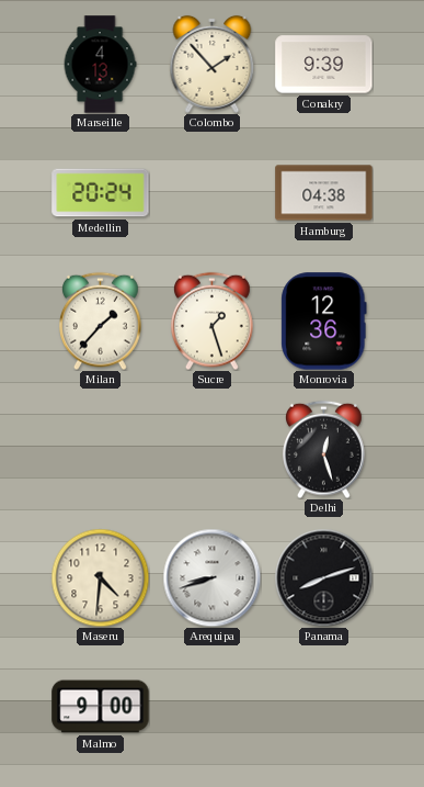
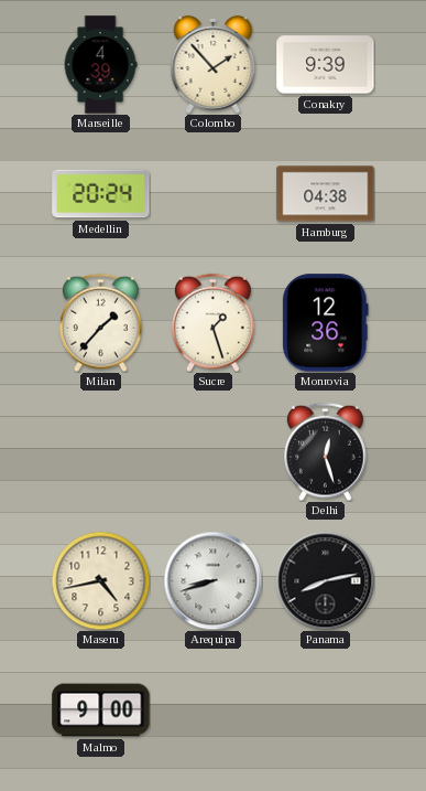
Marseille: 4:13 -> 4:39
Maseru: 4:31 -> 4:43
Panama: 8:12 -> 8:13
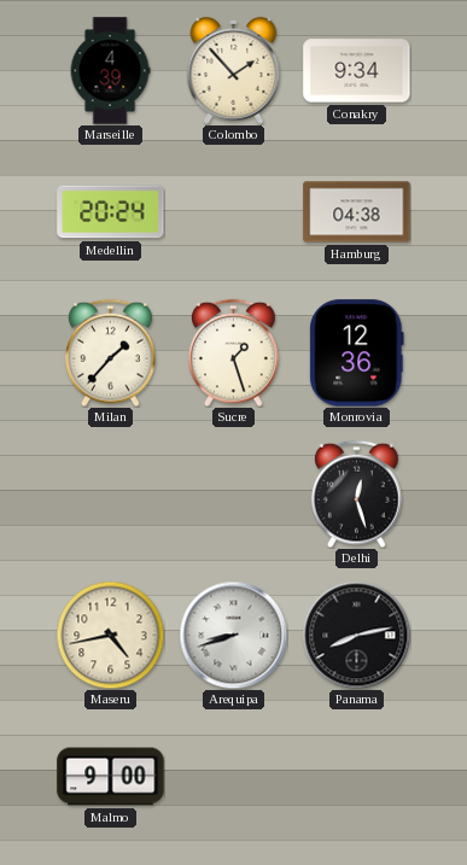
Conakry: 9:39 -> 9:34
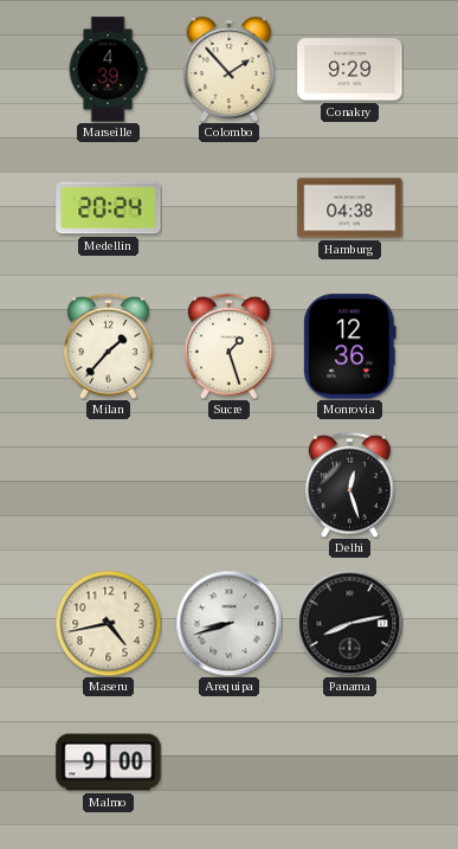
Conakry: 9:34 -> 9:29
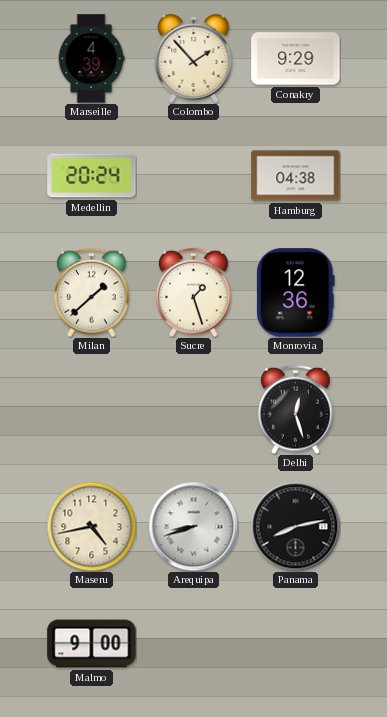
Milan: 1:37 -> 1:38
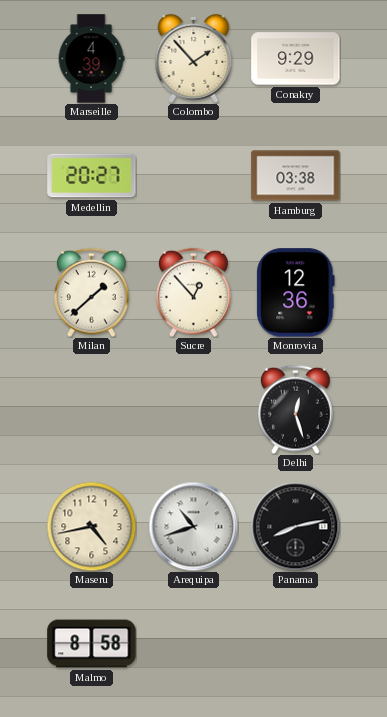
Medellin: 20:24 -> 20:27
Hamburg: 04:38 -> 03:38
Sucre: 1:27 -> 12:53
Arequipa: 8:42 -> 10:42
Malmo: 9:00 -> 8:58
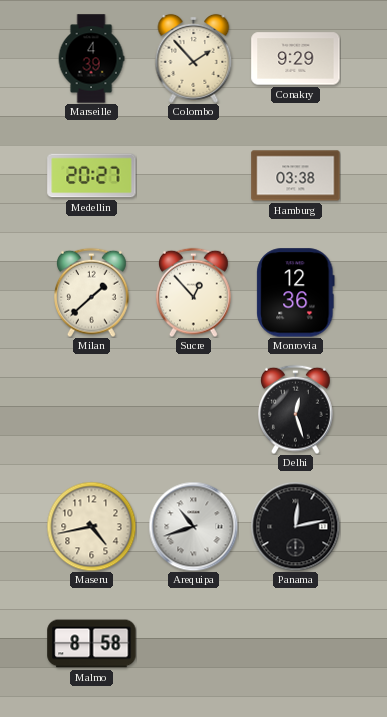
Panama: 8:13 -> 12:13
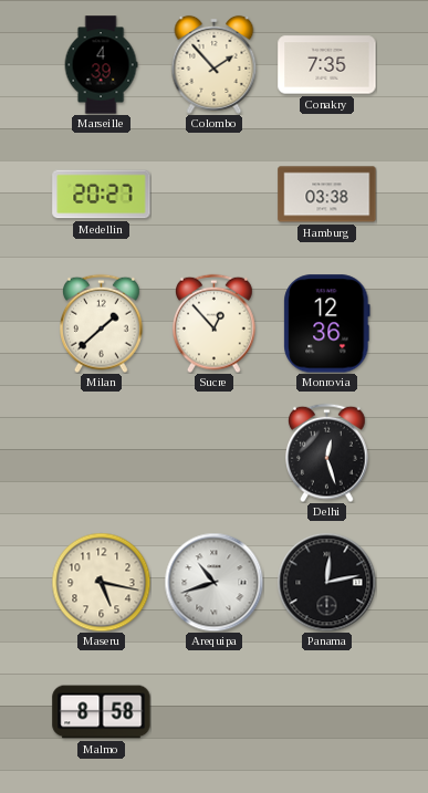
Conakry: 9:29 -> 7:35
Maseru: 4:43 -> 5:17
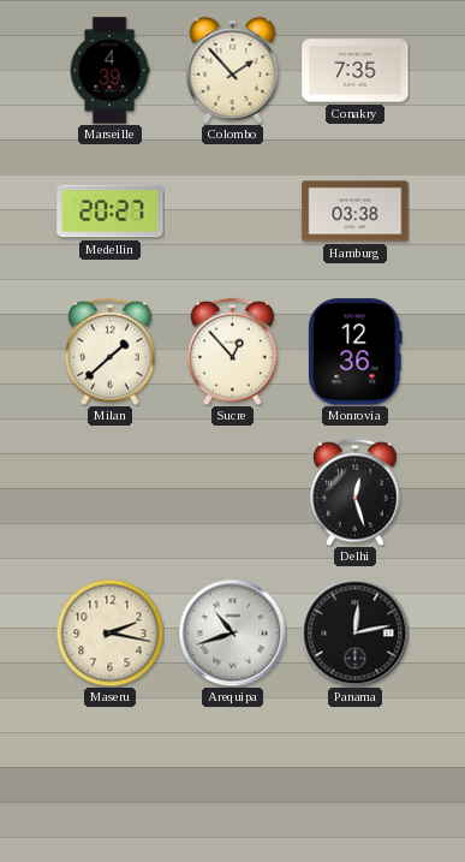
Maseru: 5:17 -> 2:17
Malmo: 8:58 -> none
